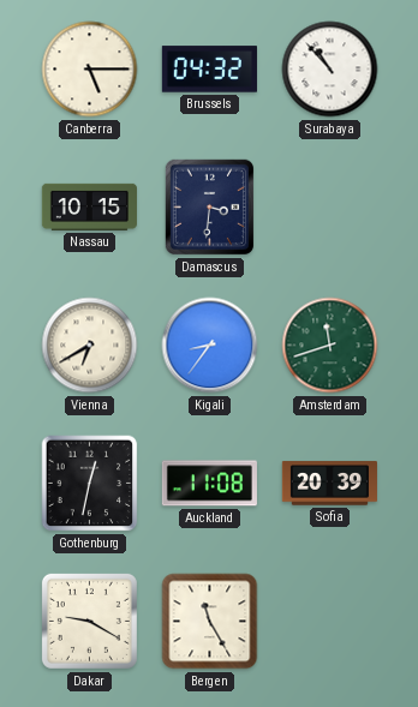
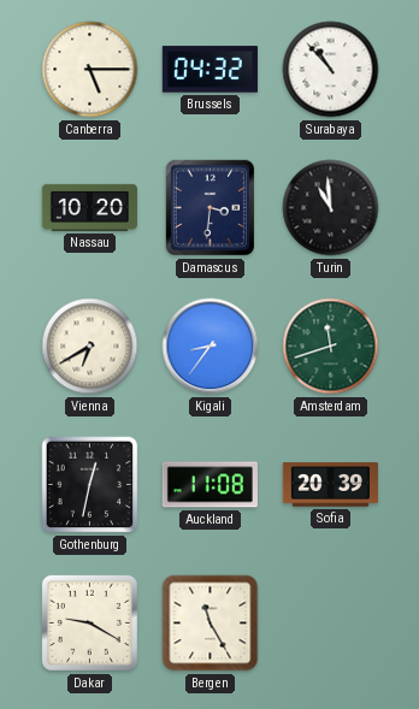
Nassau: 10:15 -> 10:20
Turin: none -> 10:59
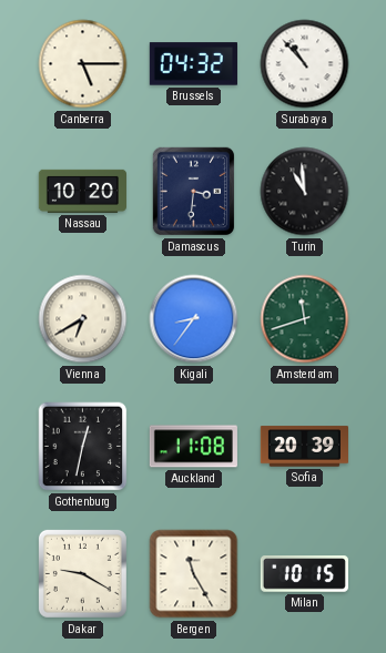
Milan: none -> 10:15
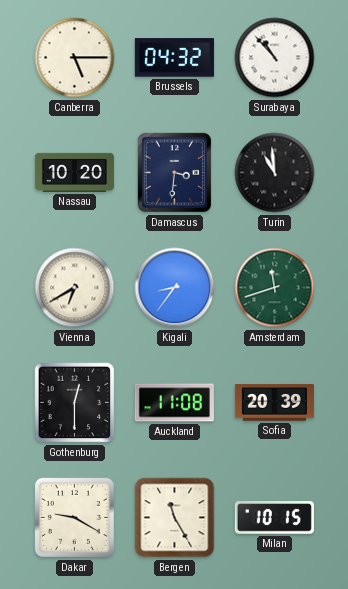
Gothenburg: 12:32 -> 12:30
